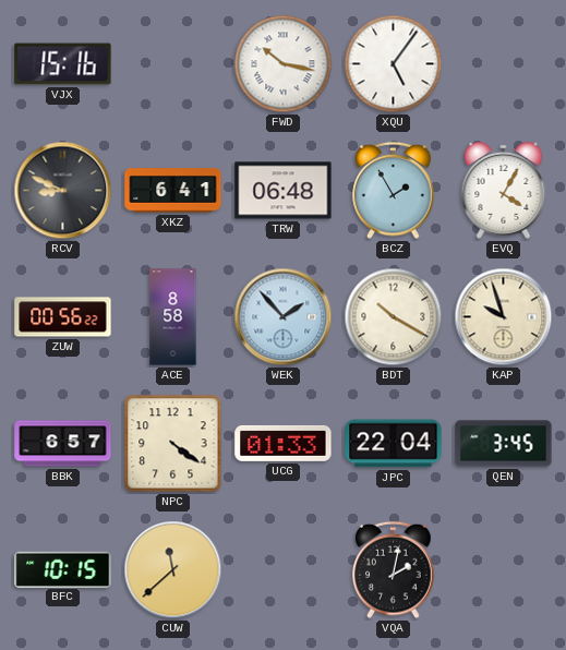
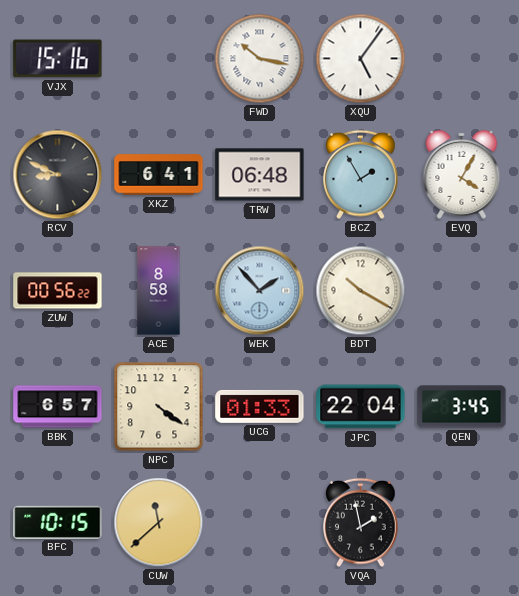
KAP: 9:57 -> none
VQA: 2:02 -> 1:58
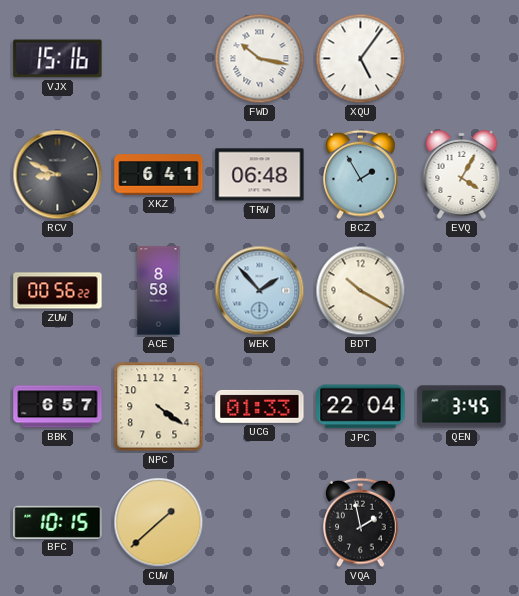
CUW: 11:38 -> 1:38
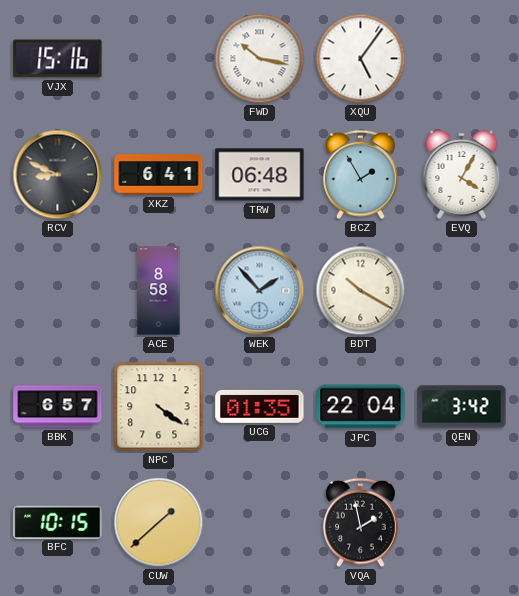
ZUW: 00:56 -> none
UCG: 01:33 -> 01:35
QEN: 3:45 -> 3:42
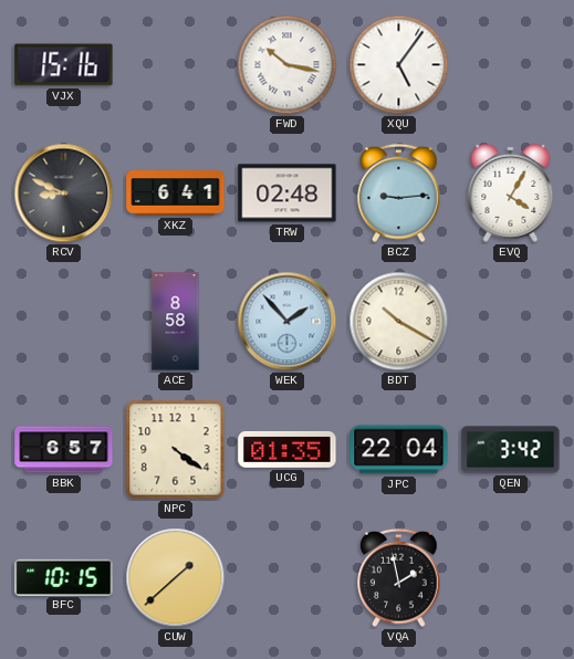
TRW: 06:48 -> 02:48
BCZ: 1:55 -> 9:14
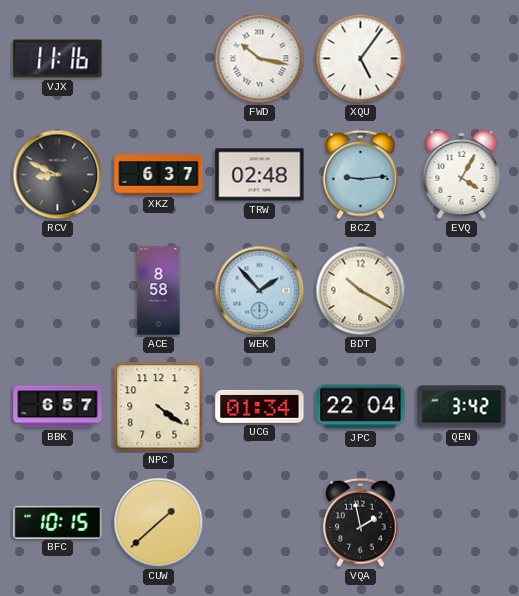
VJX: 15:16 -> 11:16
XKZ: 6:41 -> 6:37
UCG: 01:35 -> 01:34
